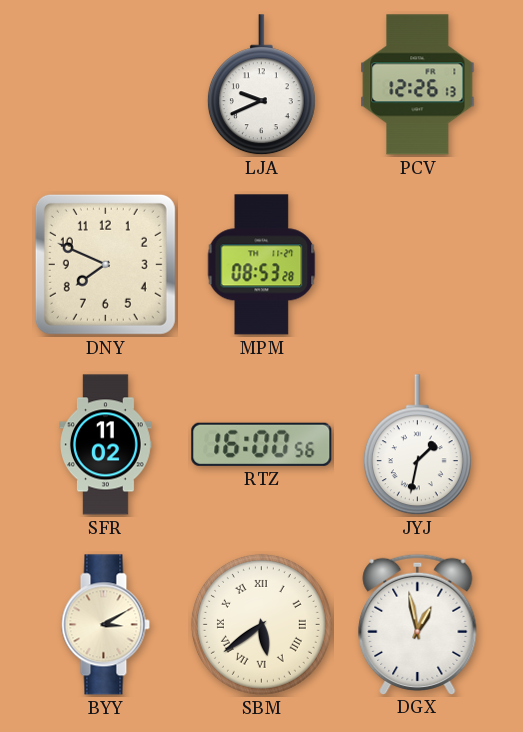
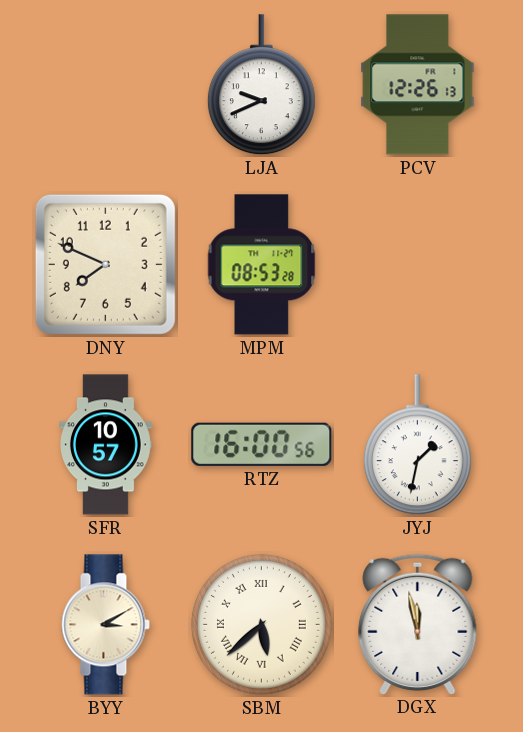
SFR: 11:02 -> 10:57
SBM: 5:39 -> 5:38
DGX: 12:58 -> 11:58
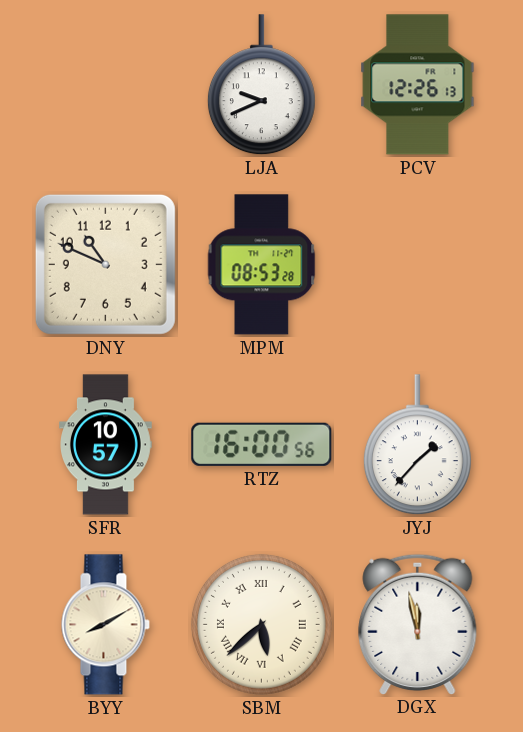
DNY: 7:49 -> 10:49
JYJ: 1:32 -> 1:37
BYY: 3:10 -> 8:10
